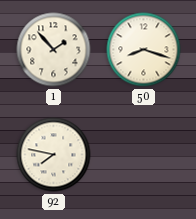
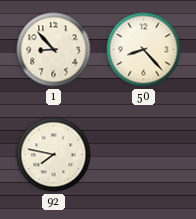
1: 1:53 -> 8:53
50: 8:18 -> 8:23
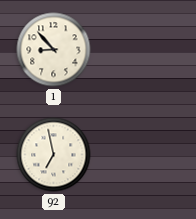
50: 8:23 -> none
92: 7:47 -> 6:58
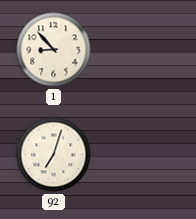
92: 6:58 -> 7:03
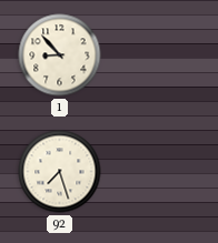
92: 7:03 -> 7:27
